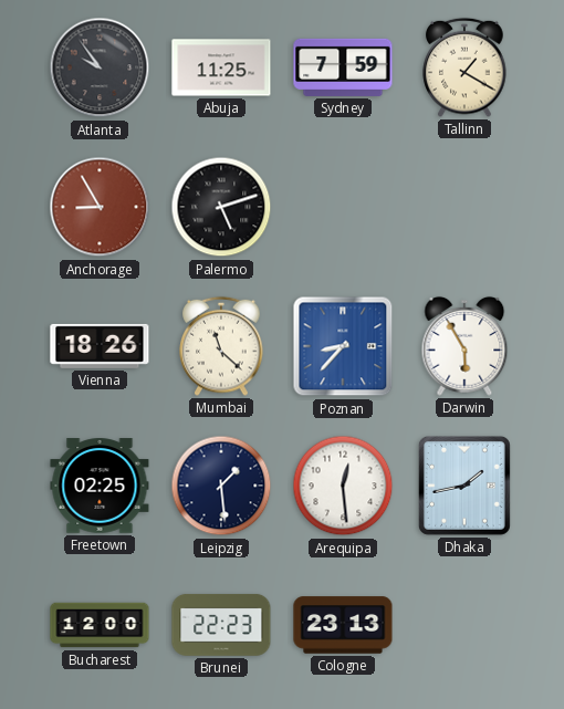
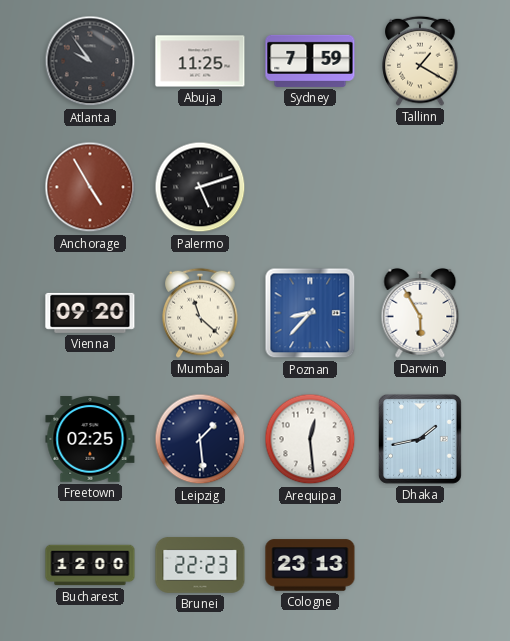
Anchorage: 8:55 -> 4:55
Vienna: 18:26 -> 09:20
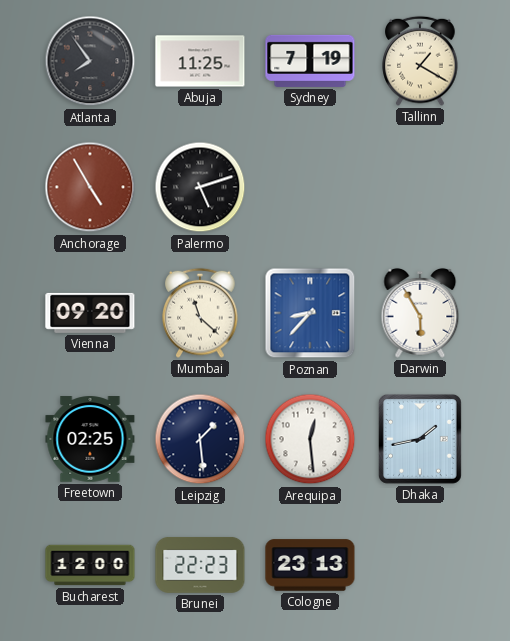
Atlanta: 9:54 -> 7:54
Sydney: 7:59 -> 7:19
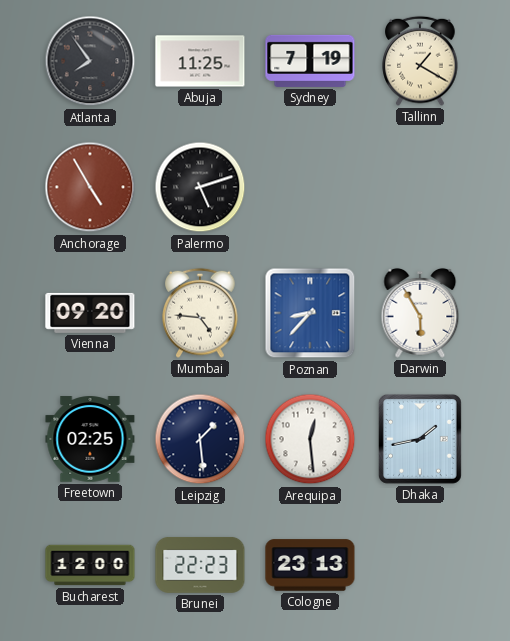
Mumbai: 11:22 -> 4:46
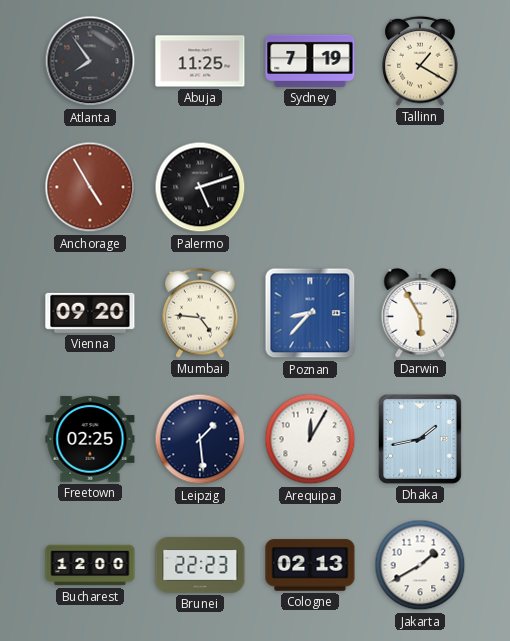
Arequipa: 12:29 -> 12:05
Cologne: 23:13 -> 02:13
Jakarta: none -> 1:40
